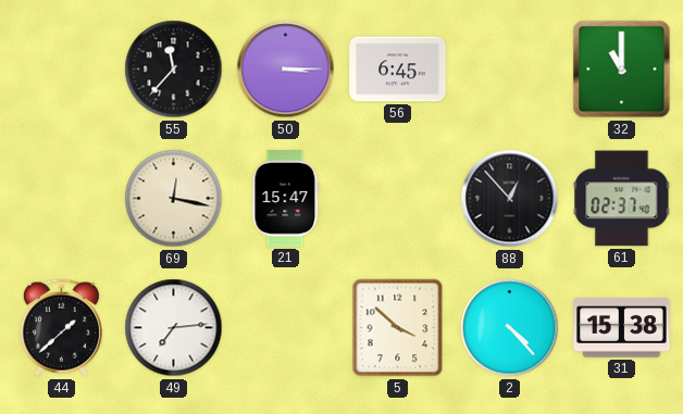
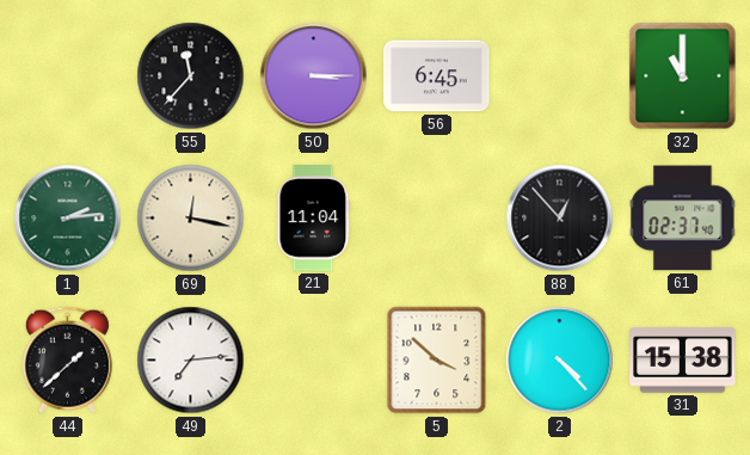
1: none -> 2:14
21: 15:47 -> 11:04
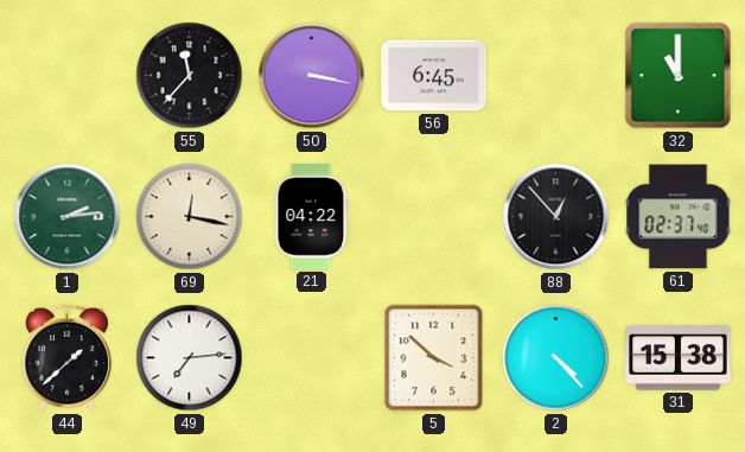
50: 3:15 -> 3:17
21: 11:04 -> 04:22
